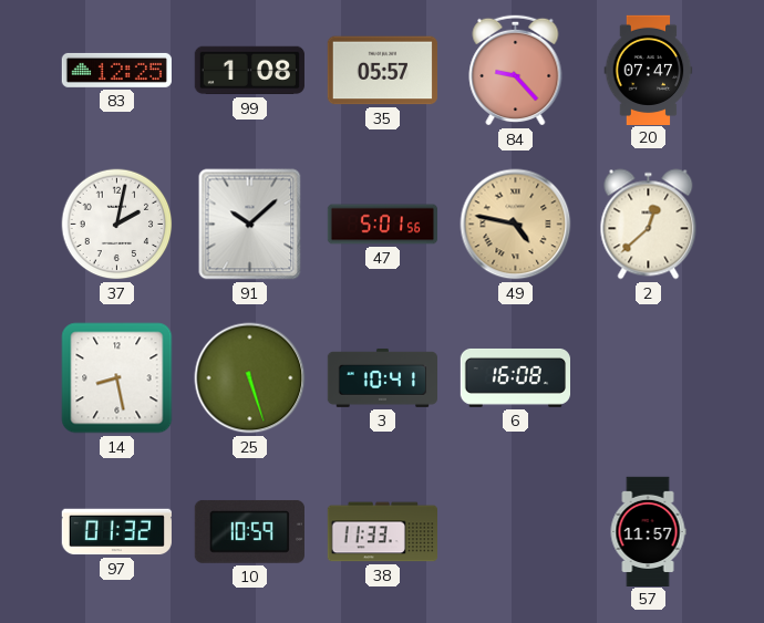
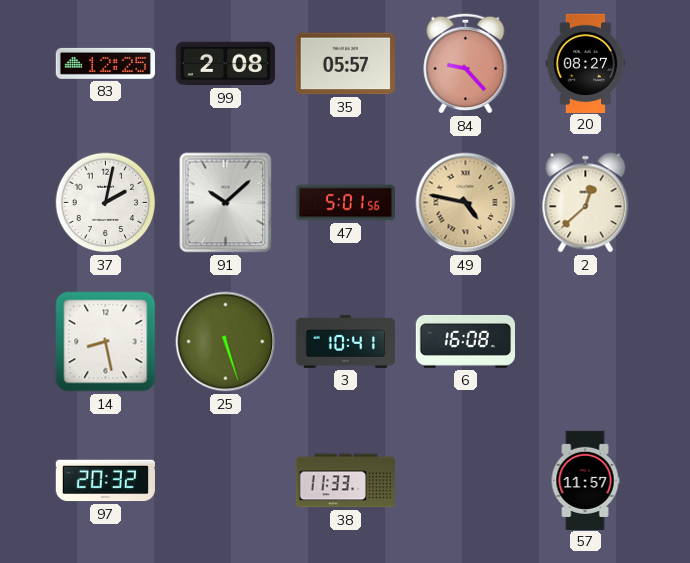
99: 1:08 -> 2:08
20: 07:47 -> 08:27
97: 01:32 -> 20:32
10: 10:59 -> none
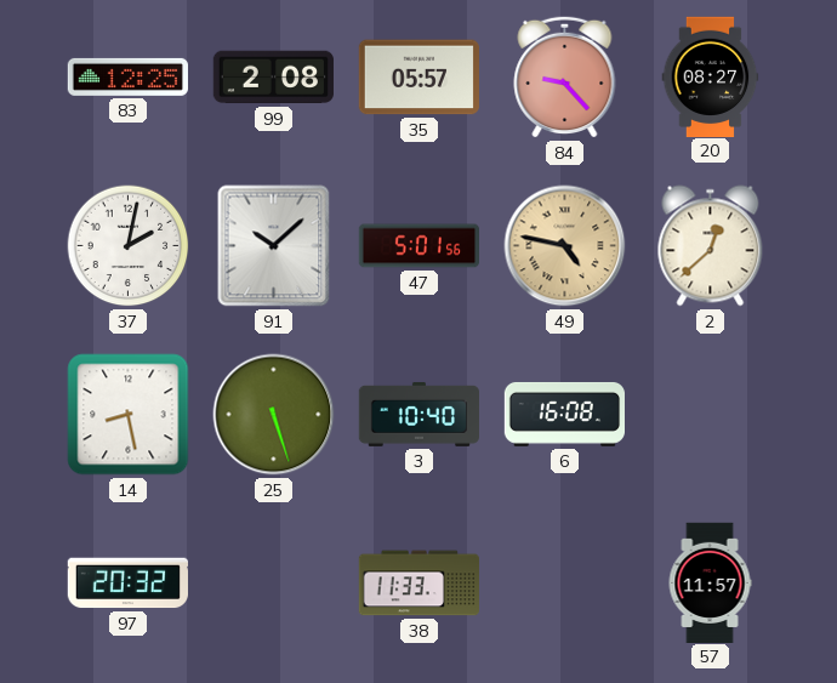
3: 10:41 -> 10:40
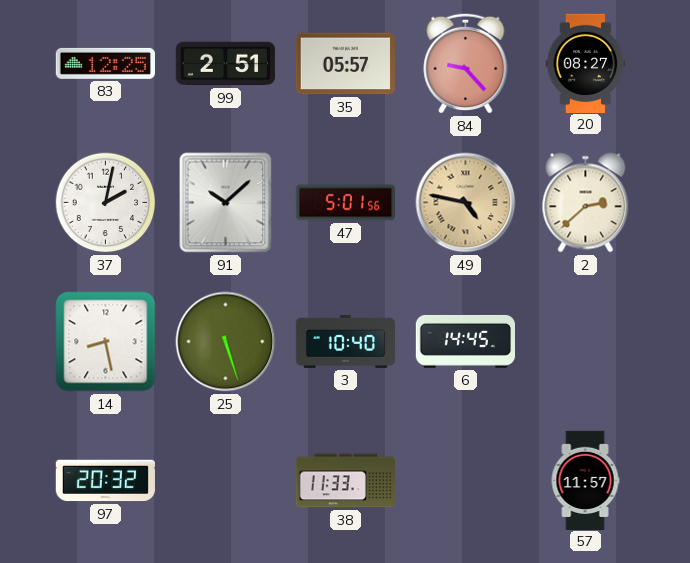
99: 2:08 -> 2:51
2: 12:38 -> 2:38
6: 16:08 -> 14:45
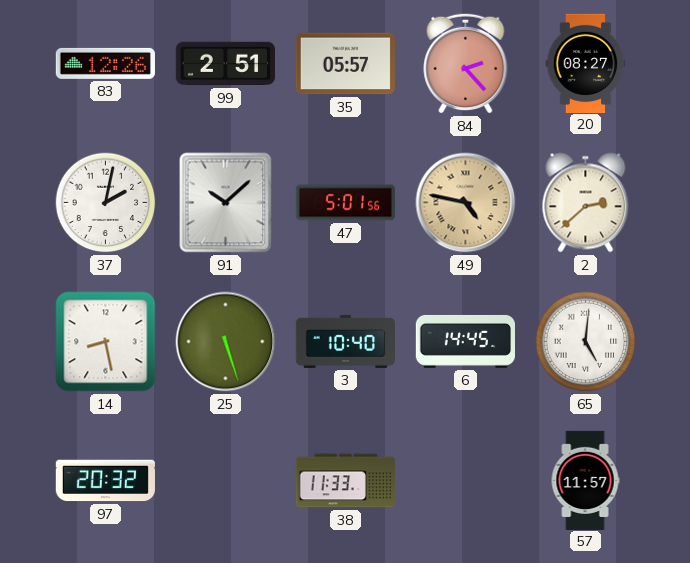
83: 12:25 -> 12:26
84: 9:23 -> 2:23
65: none -> 5:01
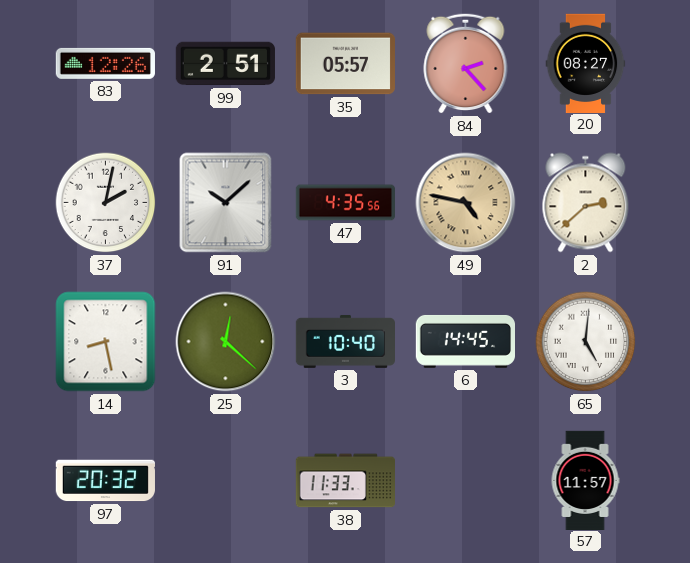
47: 5:01 -> 4:35
25: 5:27 -> 12:22
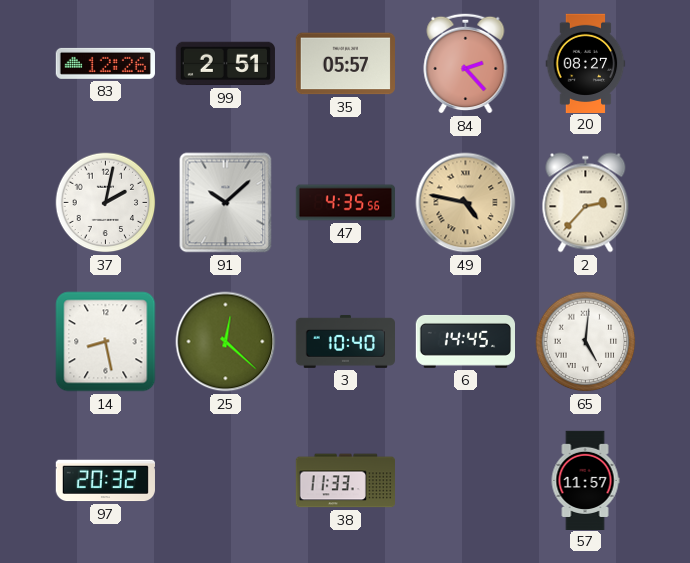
2: 2:38 -> 2:37
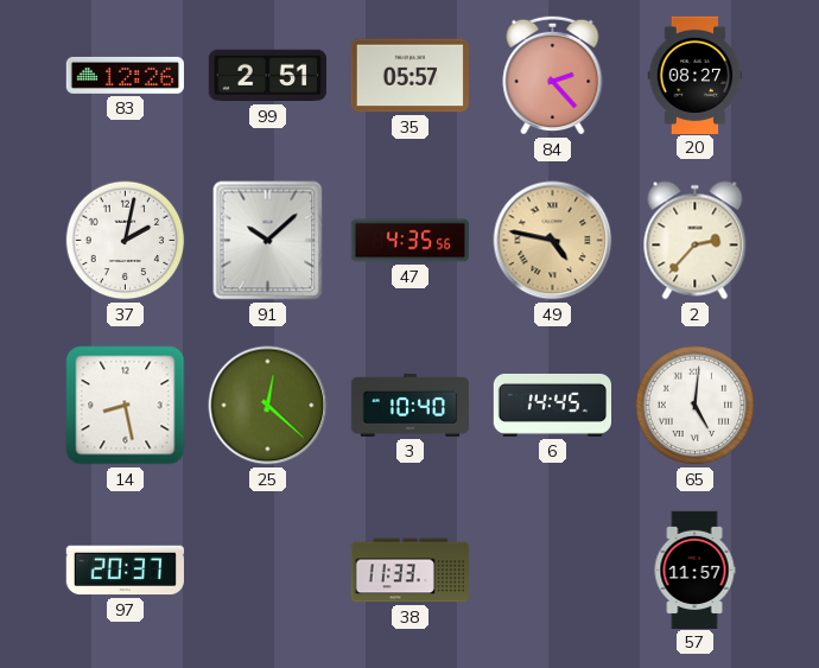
97: 20:32 -> 20:37
